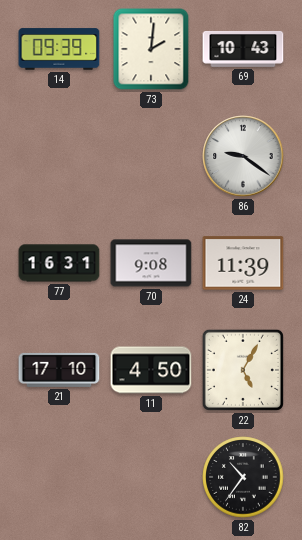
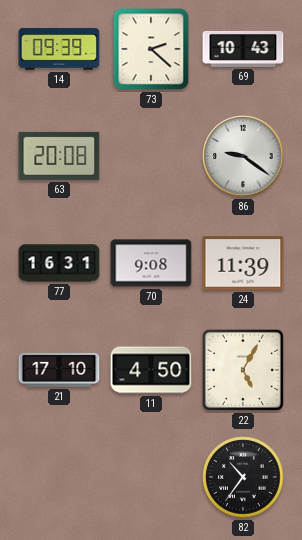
73: 2:01 -> 2:22
63: none -> 20:08
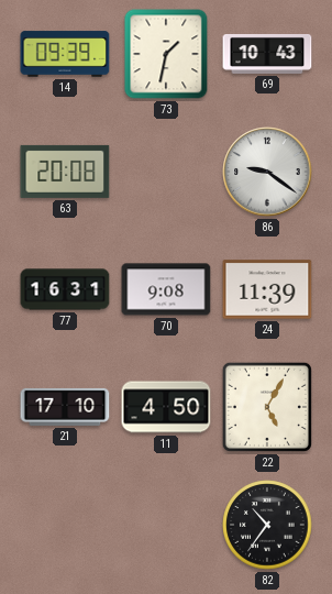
73: 2:22 -> 1:32
